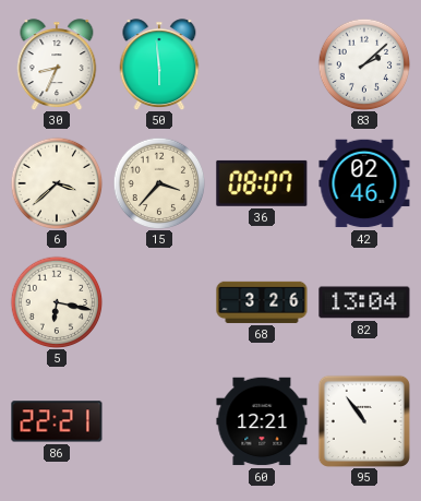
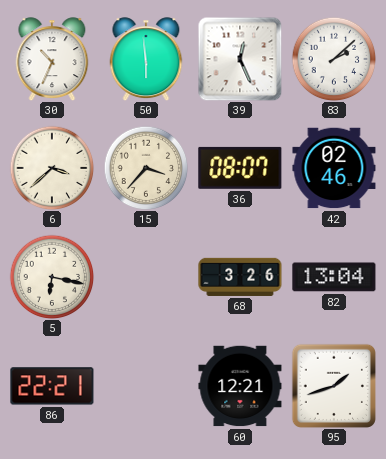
30: 8:34 -> 10:34
39: none -> 12:26
95: 10:54 -> 1:42
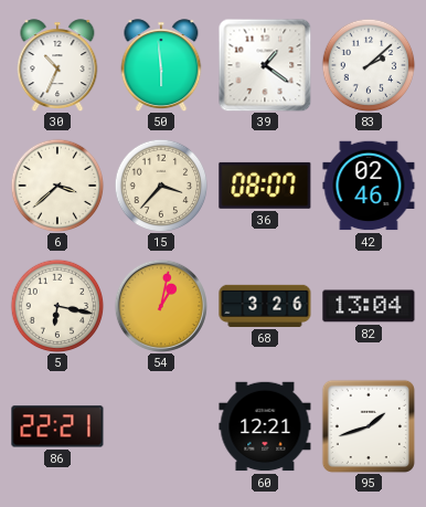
39: 12:26 -> 1:21
54: none -> 1:02
